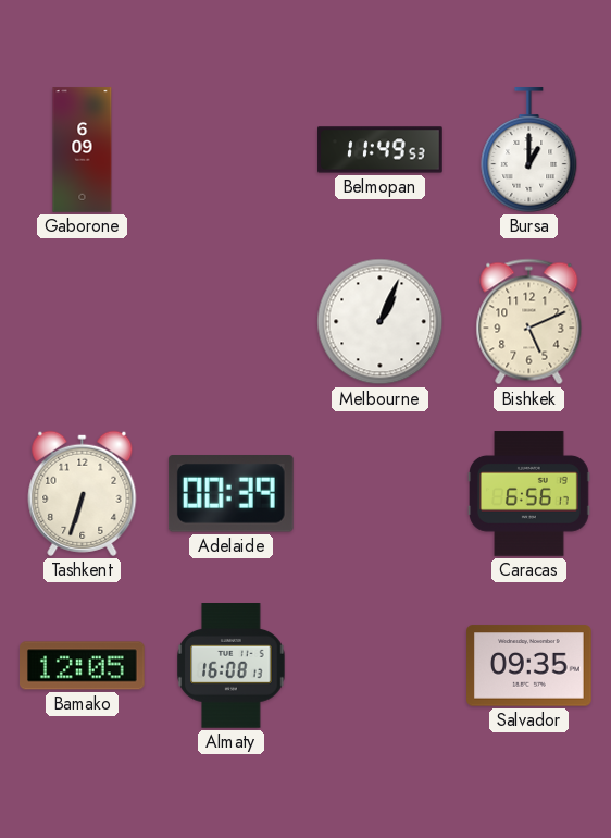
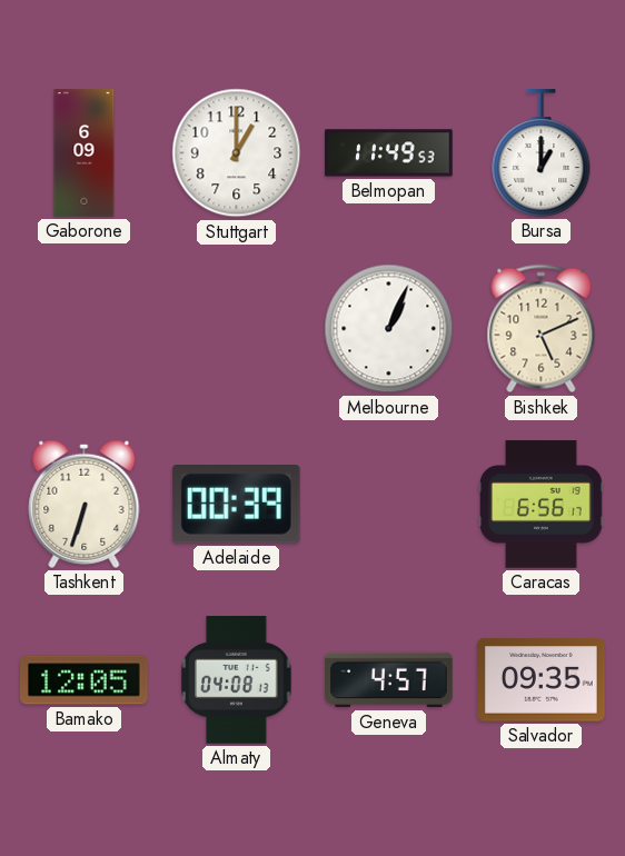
Stuttgart: none -> 1:00
Almaty: 16:08 -> 04:08
Geneva: none -> 4:57
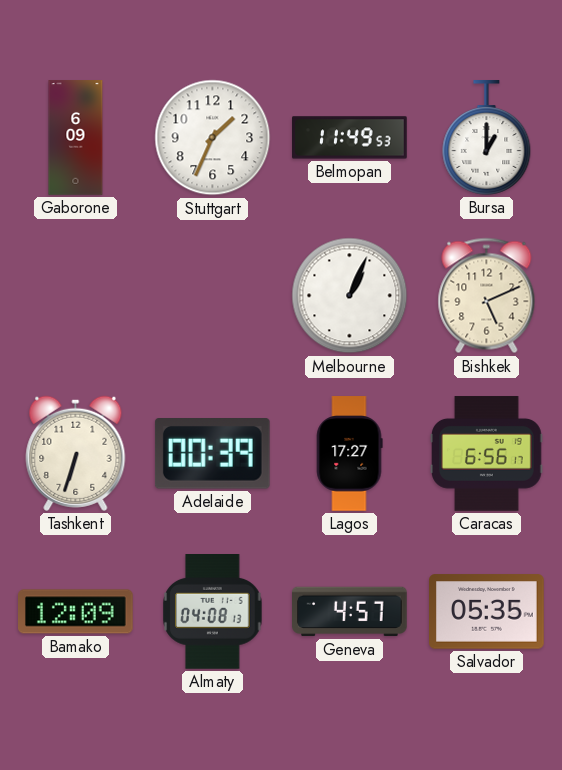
Stuttgart: 1:00 -> 1:34
Lagos: none -> 17:27
Bamako: 12:05 -> 12:09
Salvador: 09:35 -> 05:35
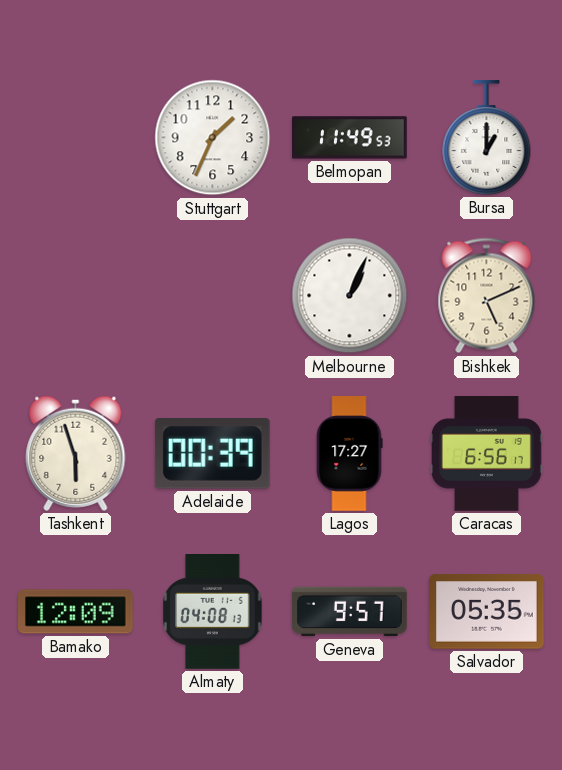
Gaborone: 6:09 -> none
Tashkent: 6:33 -> 5:57
Geneva: 4:57 -> 9:57
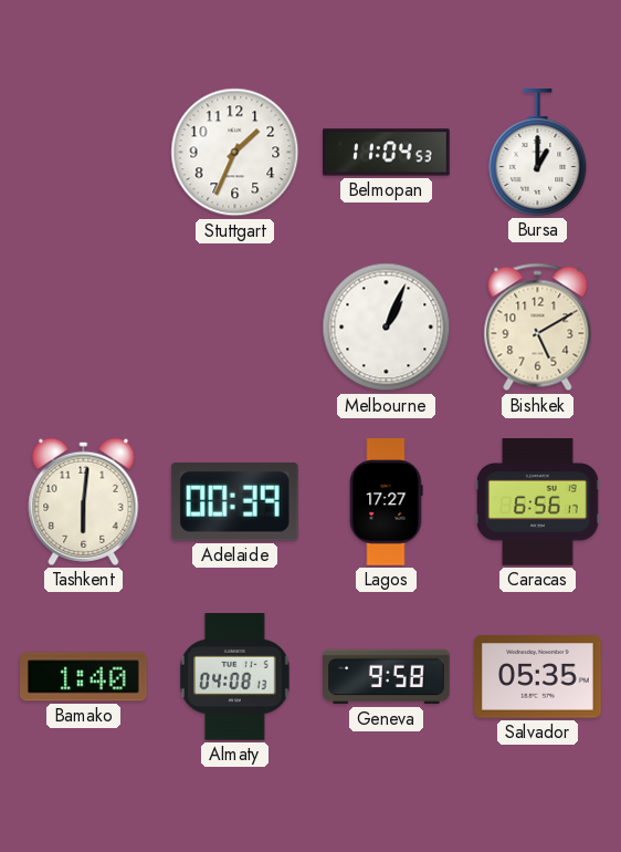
Belmopan: 11:49 -> 11:04
Bishkek: 5:11 -> 5:10
Tashkent: 5:57 -> 6:01
Bamako: 12:09 -> 1:40
Geneva: 9:57 -> 9:58
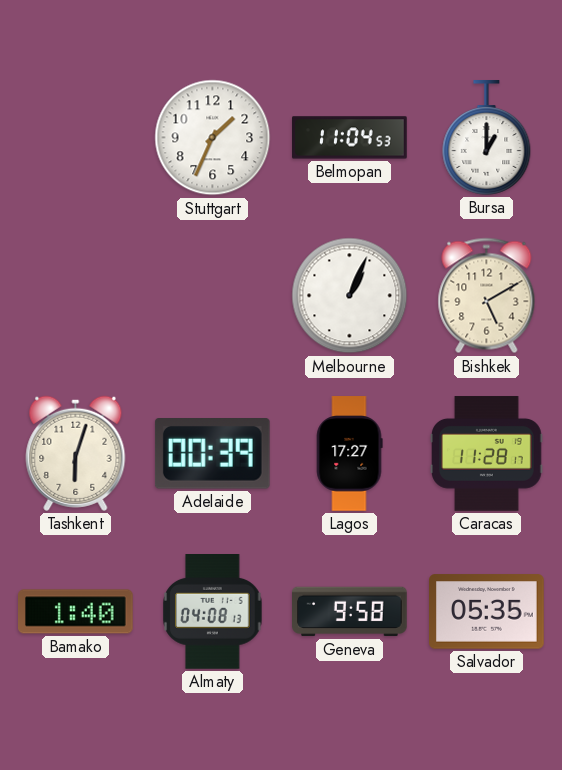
Tashkent: 6:01 -> 6:03
Caracas: 6:56 -> 11:28
